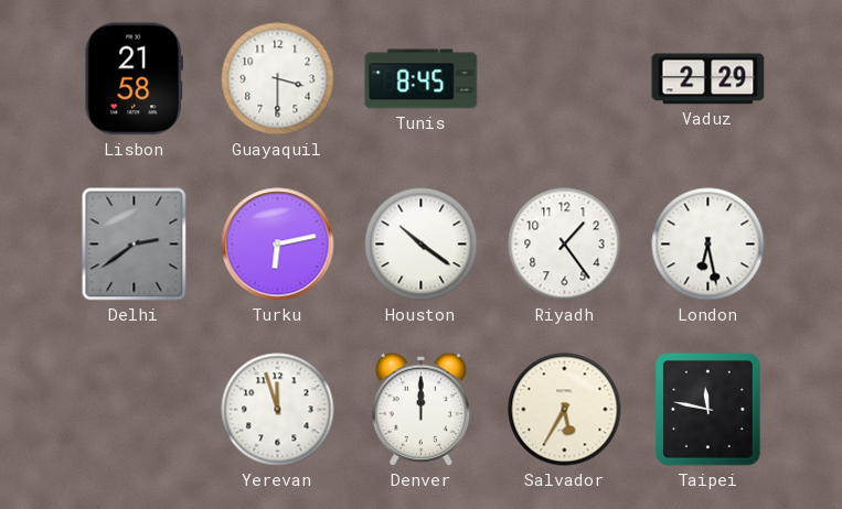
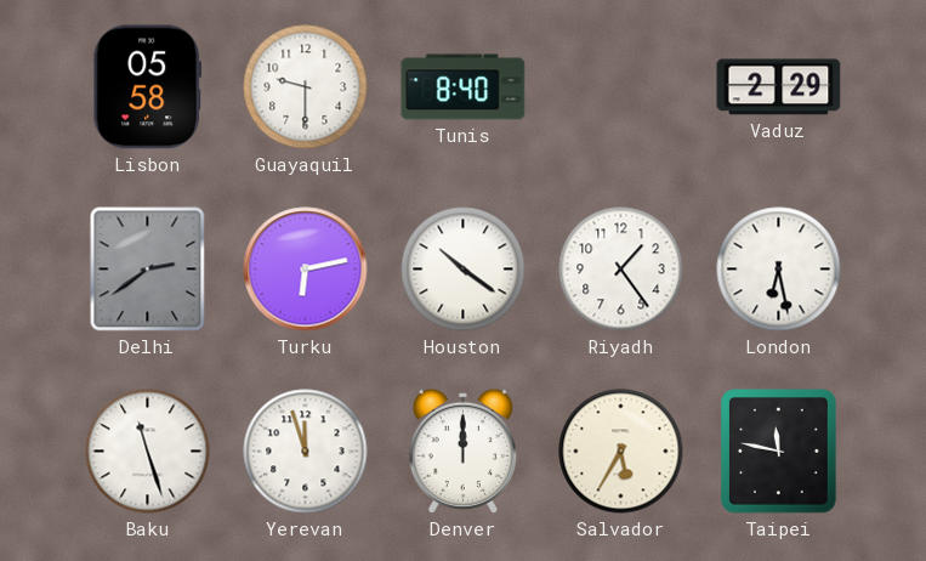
Lisbon: 21:58 -> 05:58
Guayaquil: 3:30 -> 9:30
Tunis: 8:45 -> 8:40
Baku: none -> 11:27
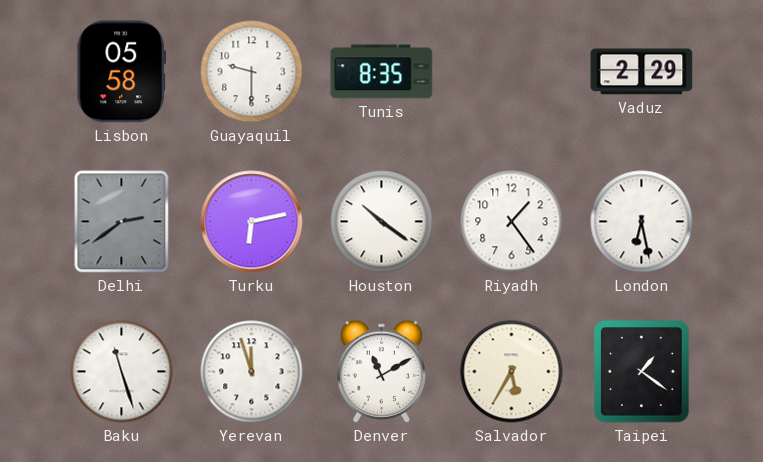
Tunis: 8:40 -> 8:35
Denver: 12:00 -> 11:10
Taipei: 11:47 -> 1:21
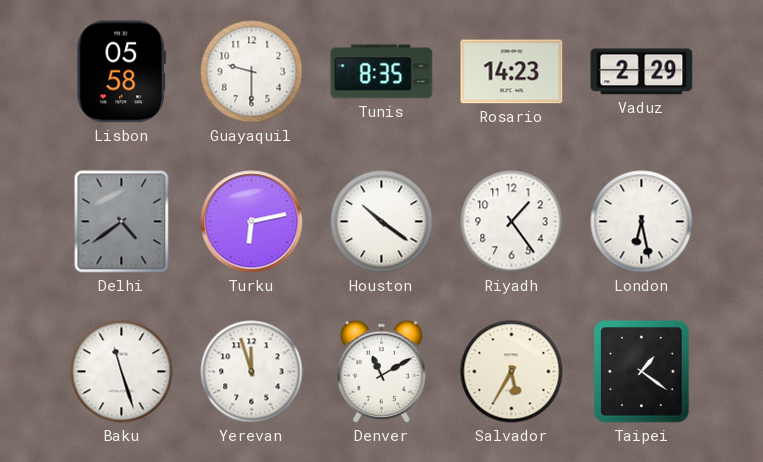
Rosario: none -> 14:23
Delhi: 2:39 -> 4:39
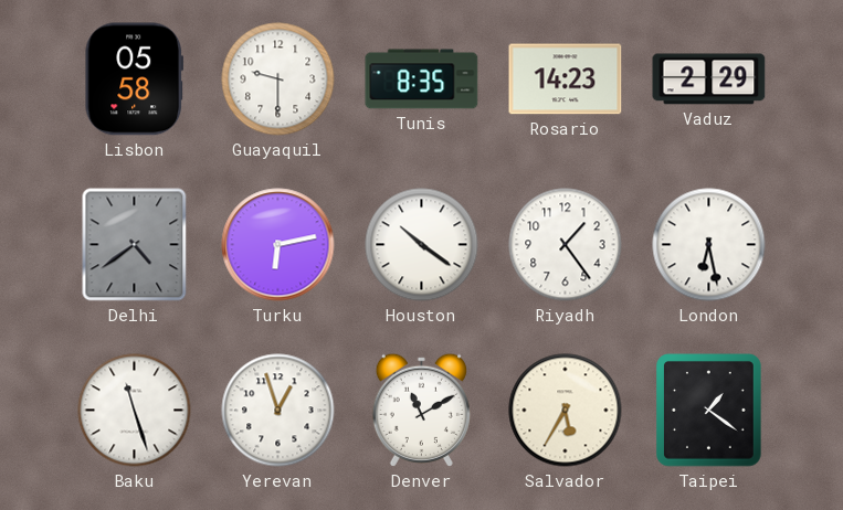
Yerevan: 11:57 -> 12:57
